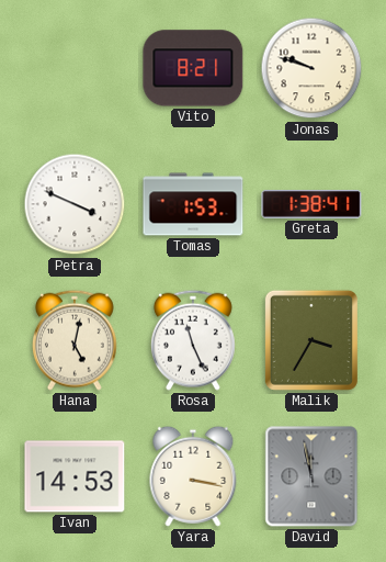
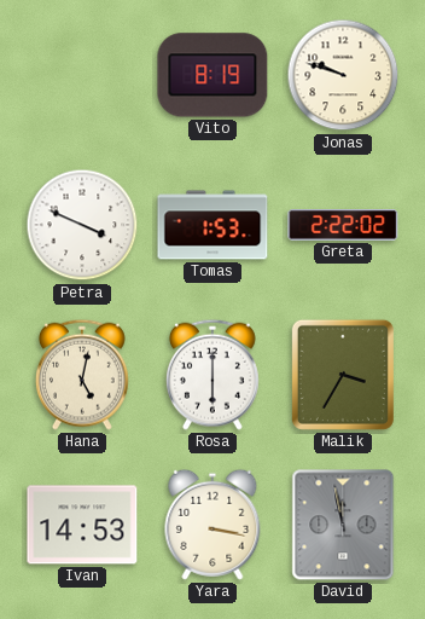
Vito: 8:21 -> 8:19
Greta: 1:38 -> 2:22
Rosa: 11:26 -> 6:00
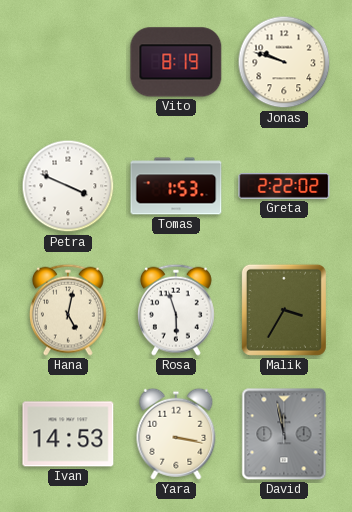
Rosa: 6:00 -> 5:57
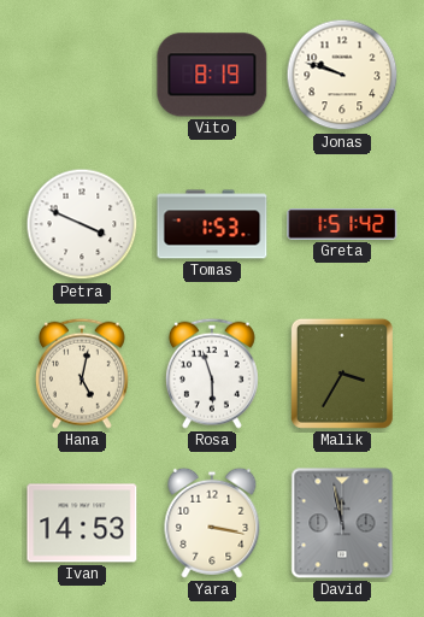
Greta: 2:22 -> 1:51
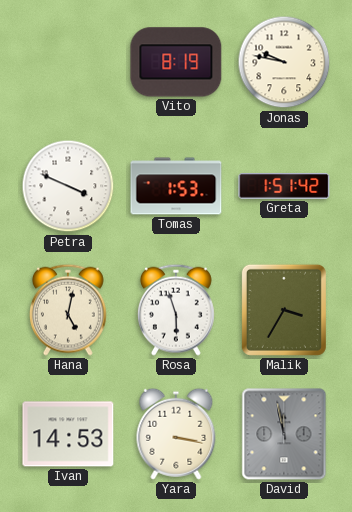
Jonas: 9:48 -> 9:47
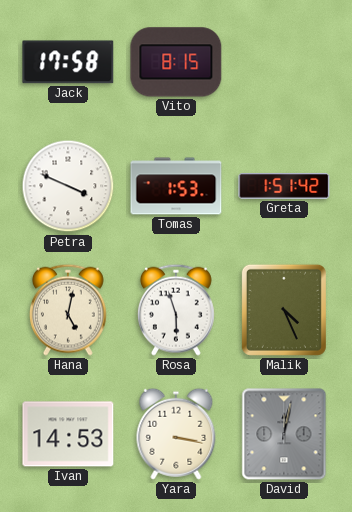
Jack: none -> 17:58
Vito: 8:19 -> 8:15
Jonas: 9:47 -> none
Malik: 3:35 -> 4:26
David: 11:58 -> 12:02
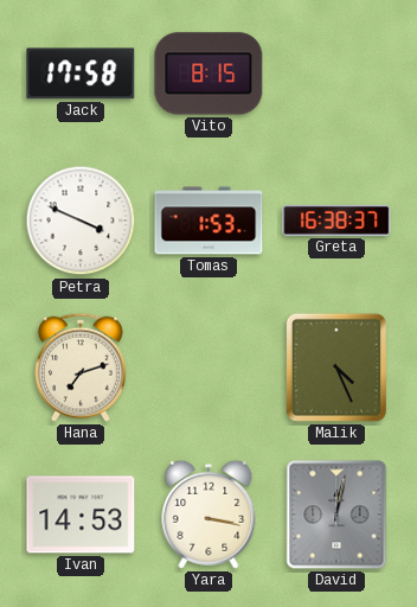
Greta: 1:51 -> 16:38
Hana: 5:02 -> 7:12
Rosa: 5:57 -> none
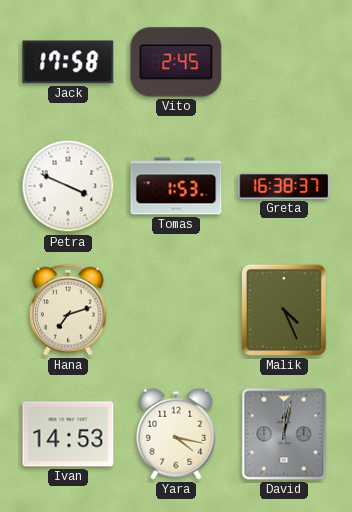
Vito: 8:15 -> 2:45
Yara: 3:17 -> 4:17
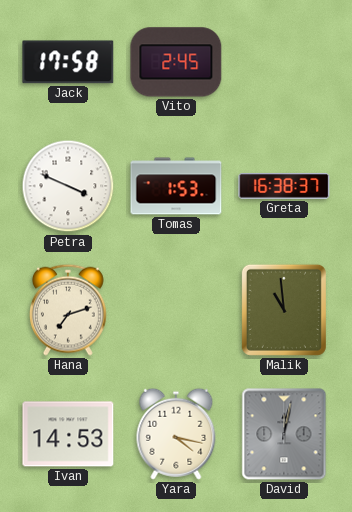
Malik: 4:26 -> 10:59
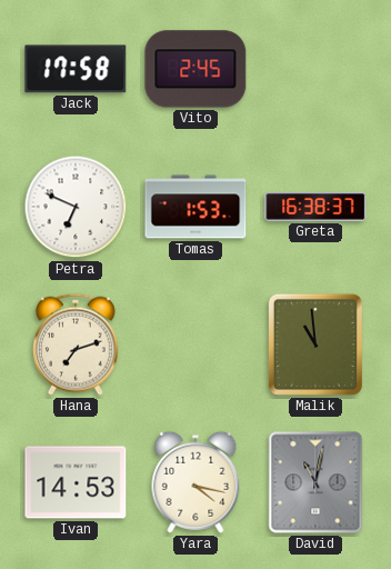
Petra: 3:49 -> 6:49
David: 12:02 -> 11:02
